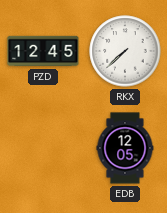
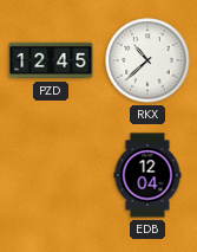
RKX: 7:38 -> 10:38
EDB: 12:05 -> 12:04
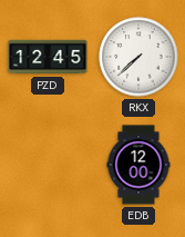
RKX: 10:38 -> 7:38
EDB: 12:04 -> 12:00
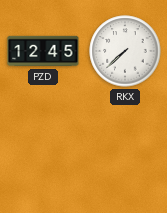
EDB: 12:00 -> none
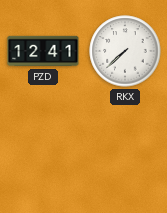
PZD: 12:45 -> 12:41
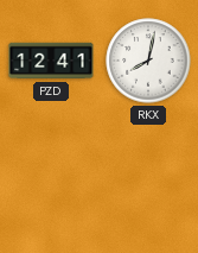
RKX: 7:38 -> 8:02
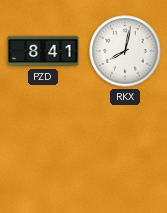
PZD: 12:41 -> 8:41
